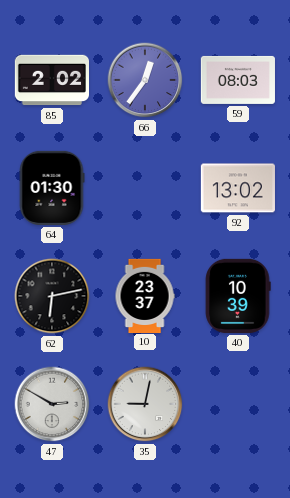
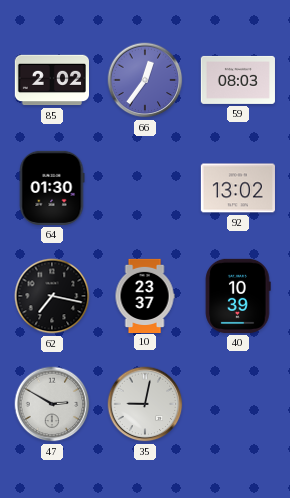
62: 6:13 -> 7:17
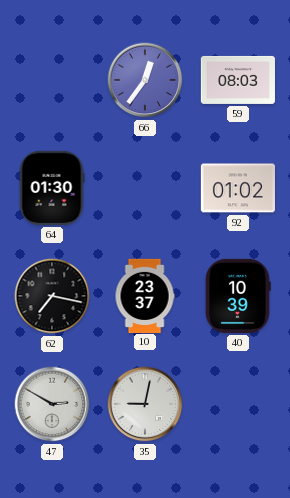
85: 2:02 -> none
92: 13:02 -> 01:02
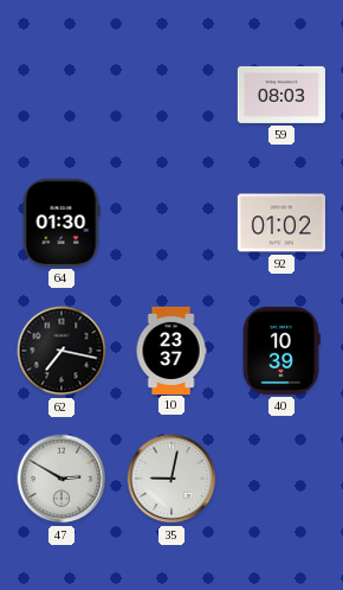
66: 12:36 -> none
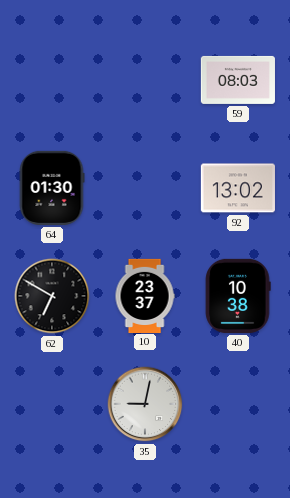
92: 01:02 -> 13:02
62: 7:17 -> 6:50
40: 10:39 -> 10:38
47: 2:50 -> none
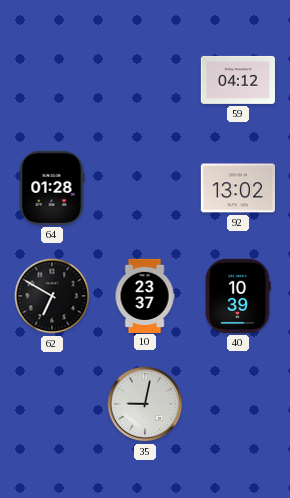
59: 08:03 -> 04:12
64: 01:30 -> 01:28
40: 10:38 -> 10:39
